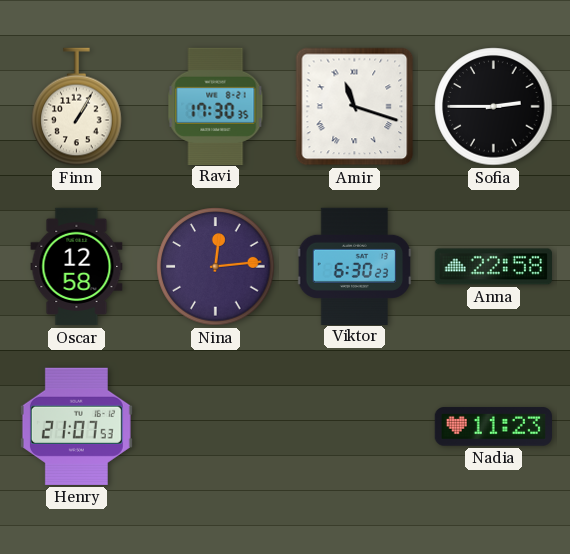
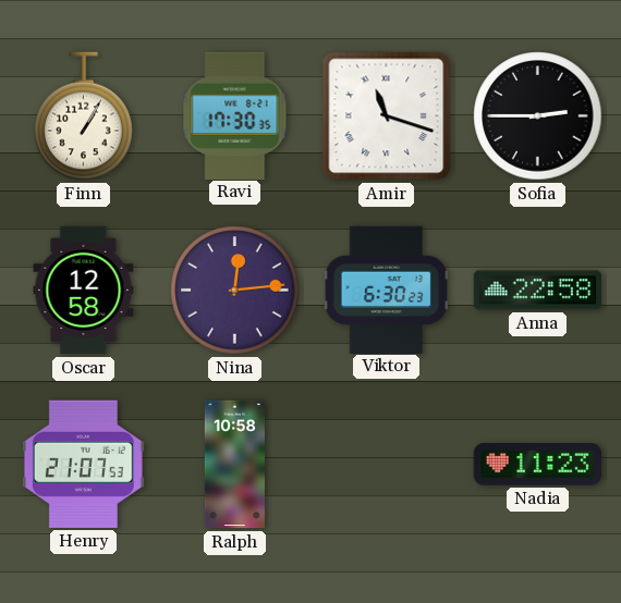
Ralph: none -> 10:58
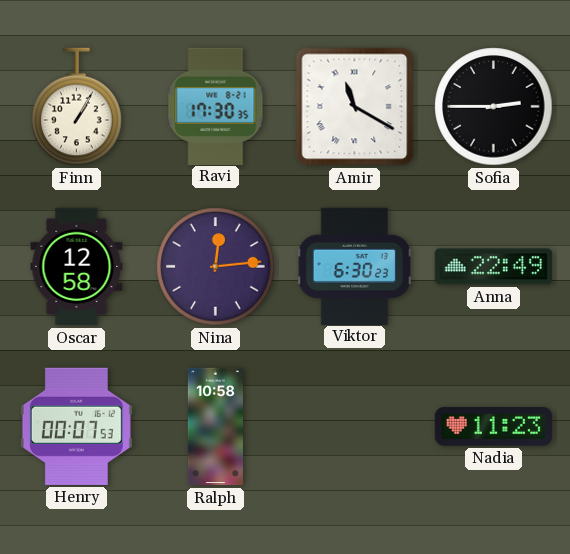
Amir: 11:18 -> 11:20
Anna: 22:58 -> 22:49
Henry: 21:07 -> 00:07
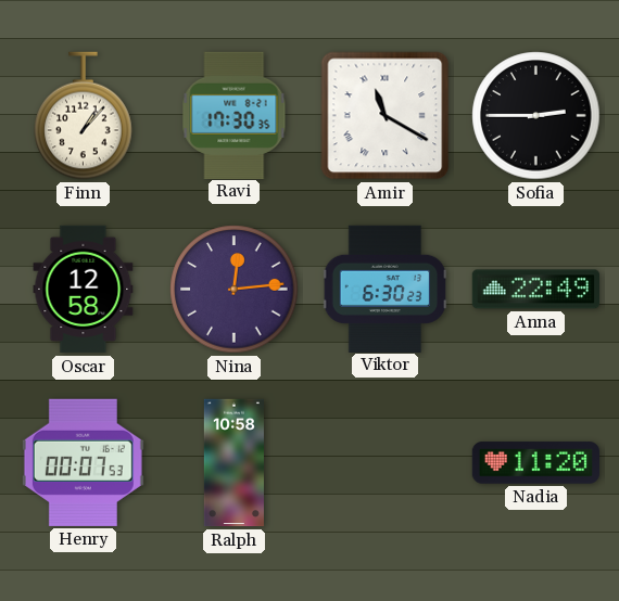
Finn: 1:05 -> 1:07
Nadia: 11:23 -> 11:20
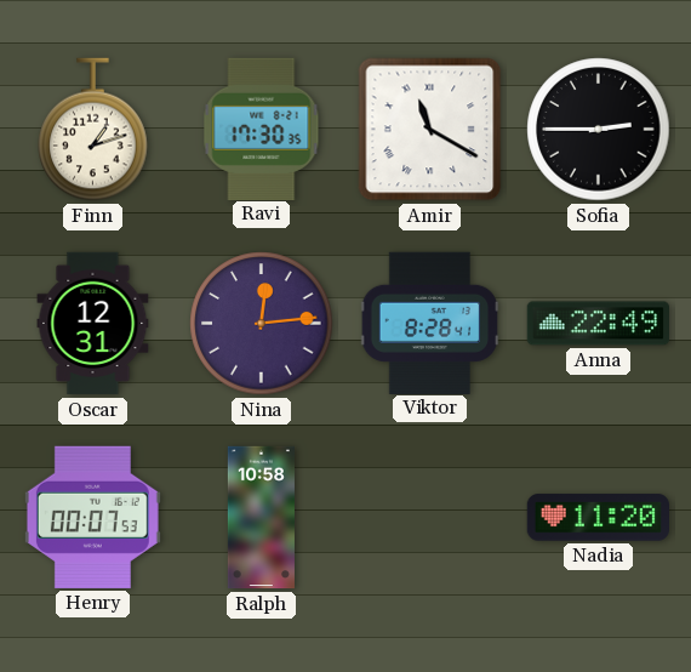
Finn: 1:07 -> 1:12
Oscar: 12:58 -> 12:31
Viktor: 6:30 -> 8:28
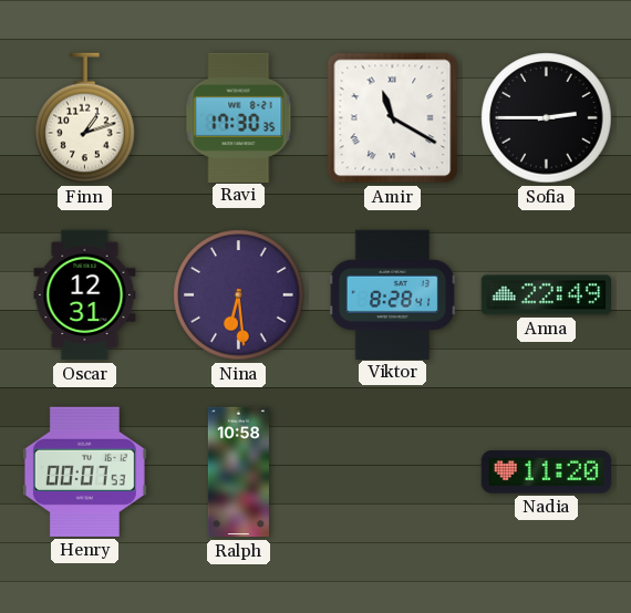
Nina: 12:14 -> 6:29
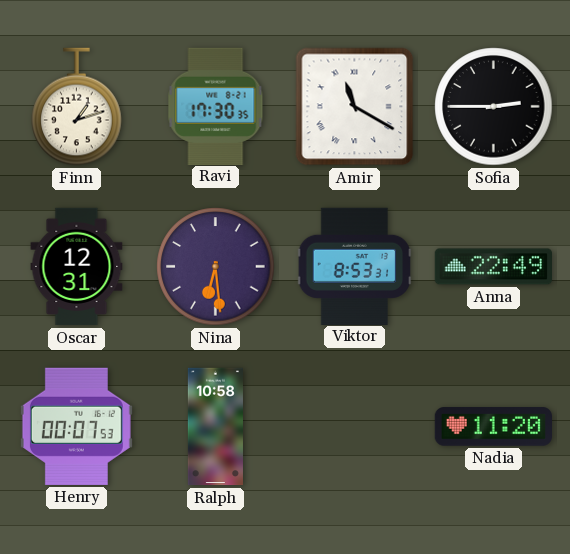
Viktor: 8:28 -> 8:53
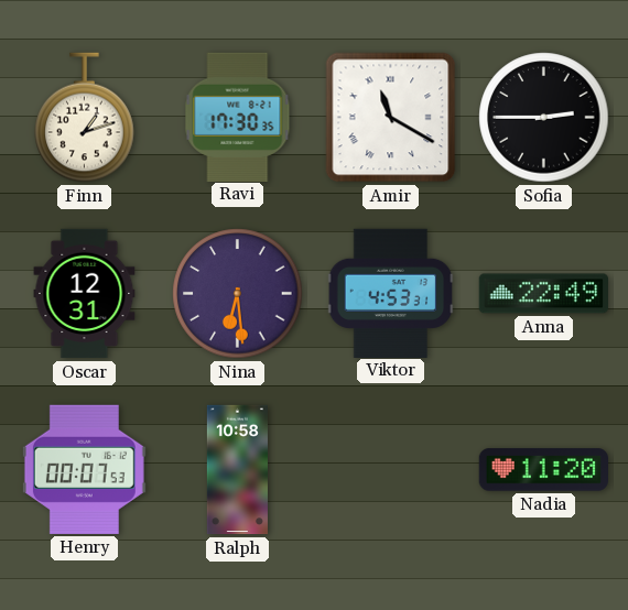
Viktor: 8:53 -> 4:53
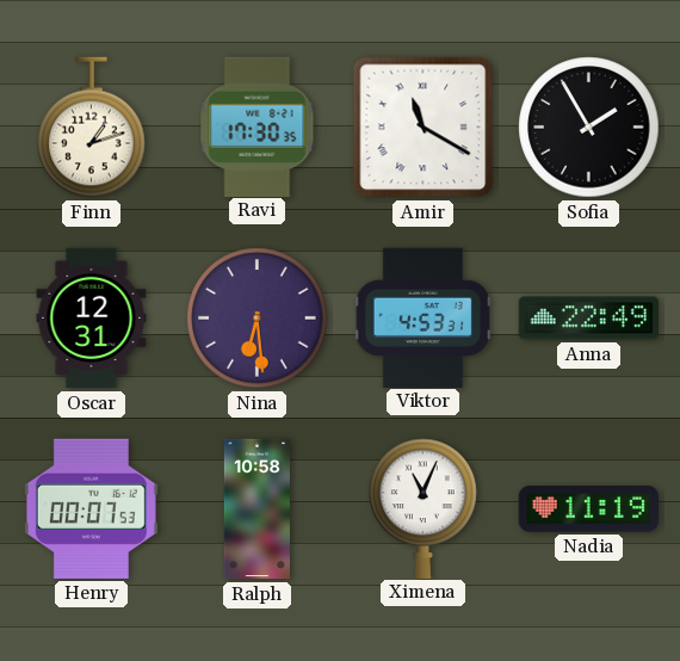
Sofia: 2:45 -> 1:55
Ximena: none -> 11:04
Nadia: 11:20 -> 11:19
